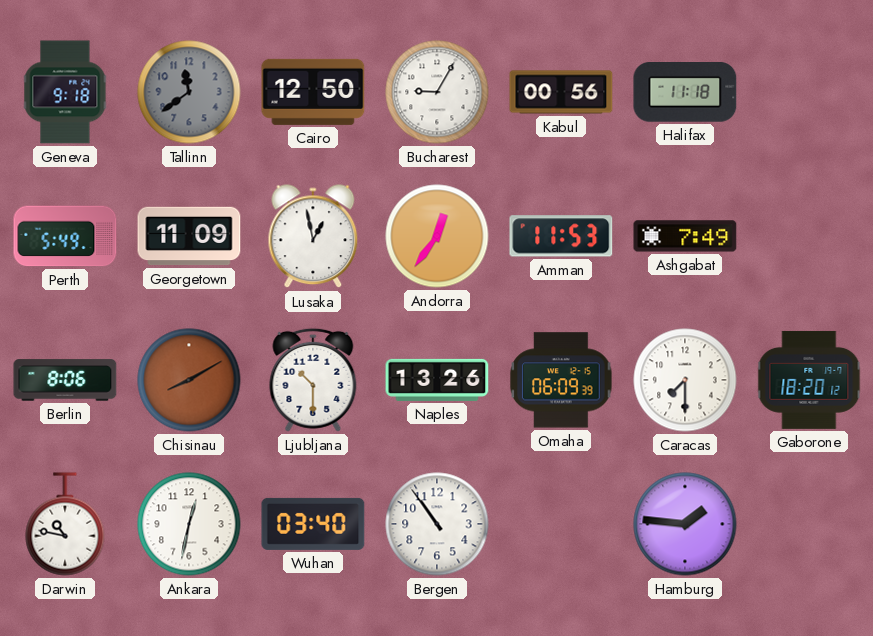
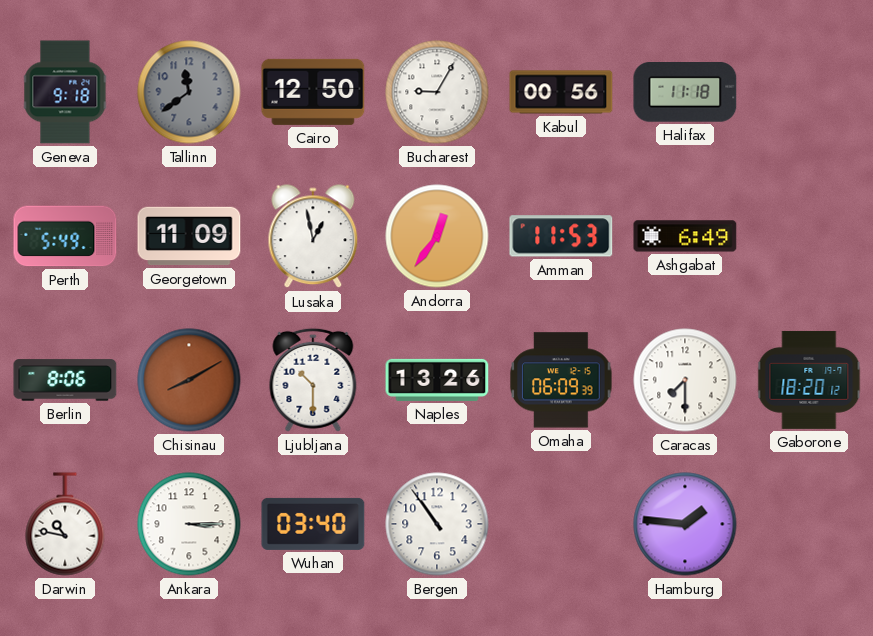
Ashgabat: 7:49 -> 6:49
Ankara: 12:32 -> 3:15
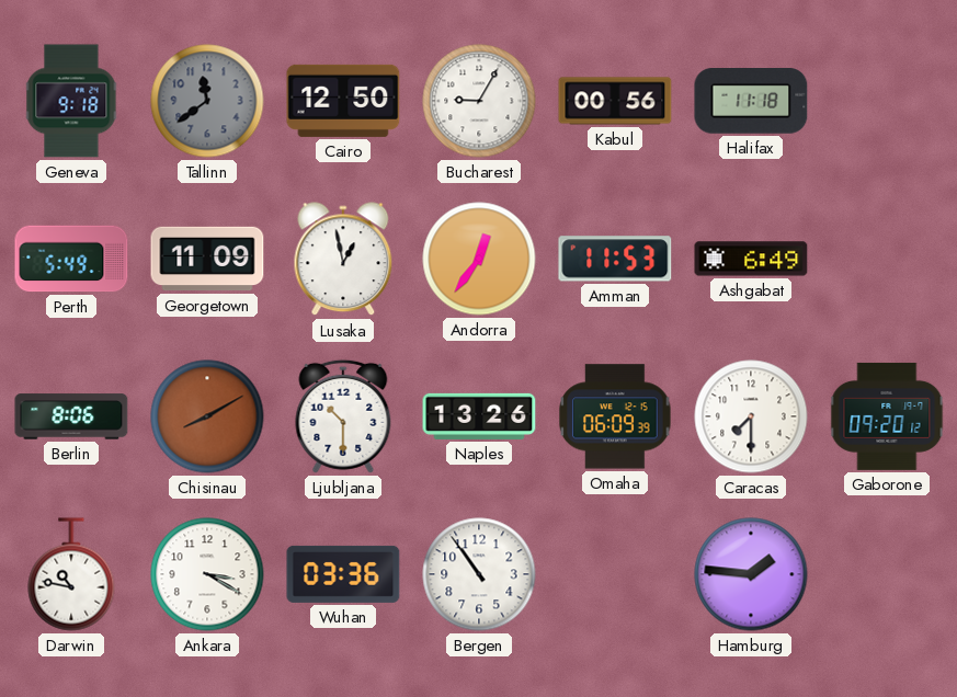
Gaborone: 18:20 -> 09:20
Ankara: 3:15 -> 3:20
Wuhan: 03:40 -> 03:36
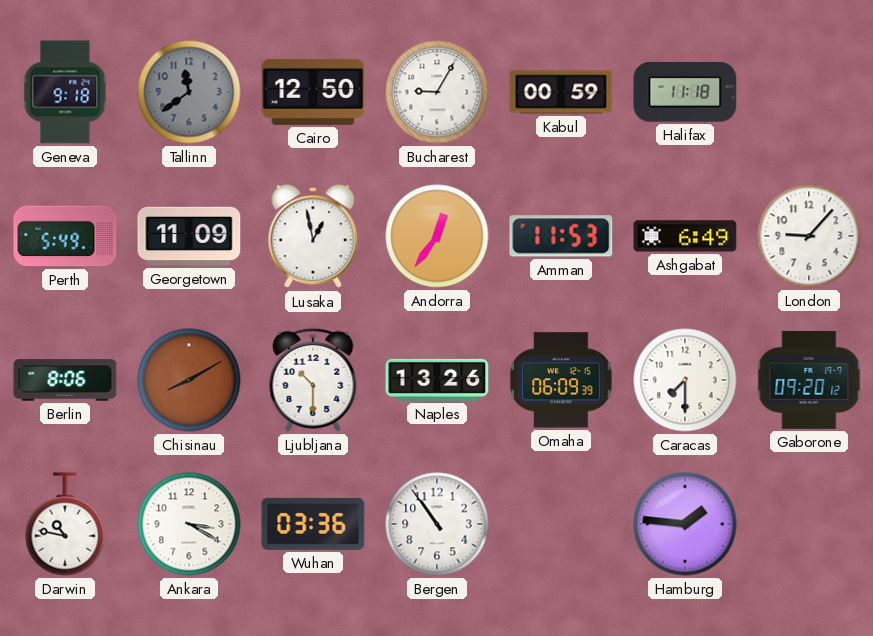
Kabul: 00:56 -> 00:59
London: none -> 9:07
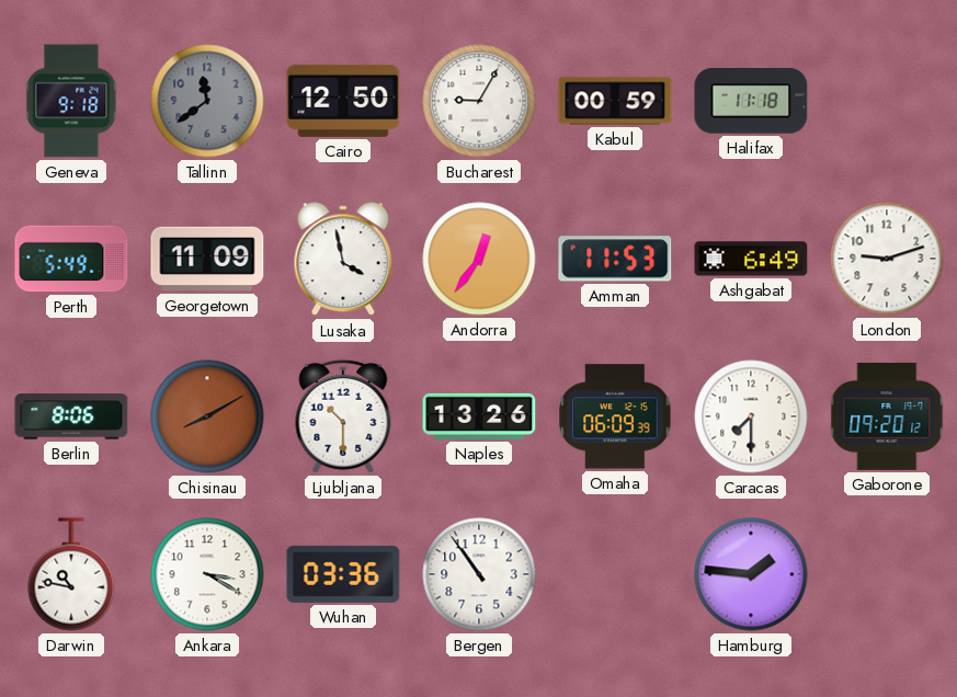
Lusaka: 12:58 -> 3:58
London: 9:07 -> 9:12
